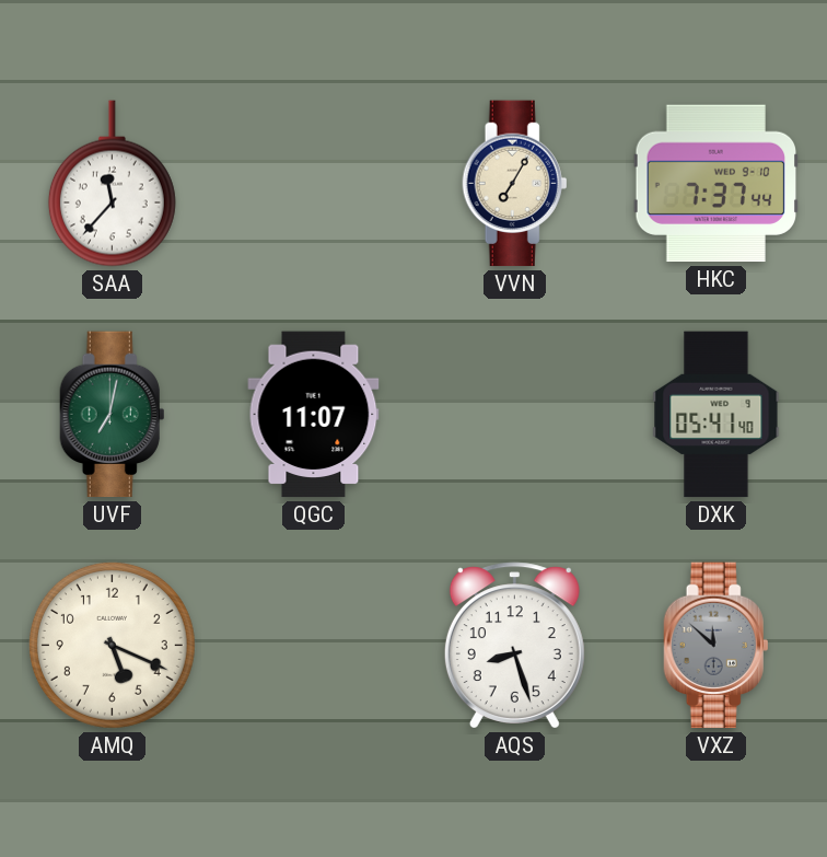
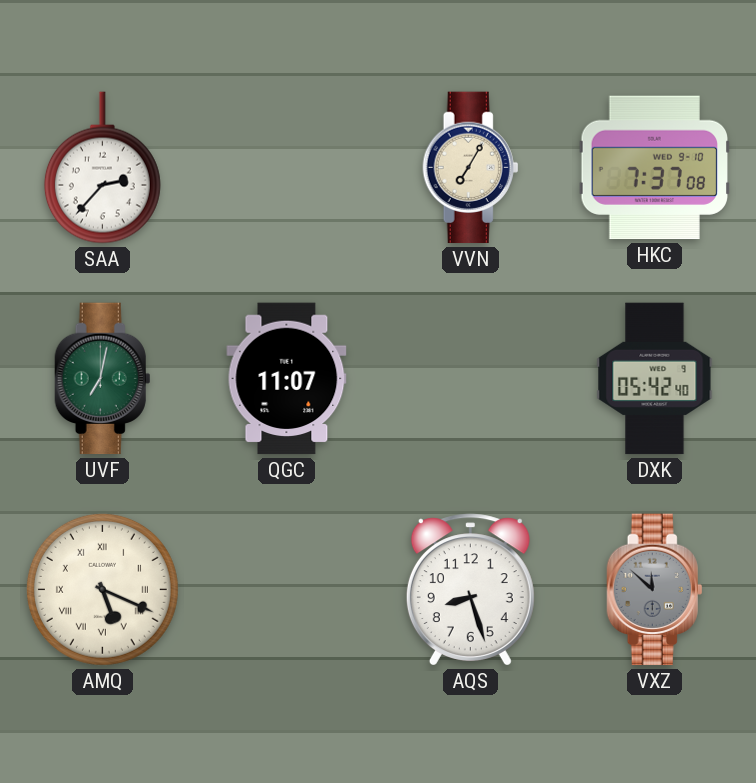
SAA: 11:37 -> 2:37
HKC: 7:37:44 -> 7:37:08
DXK: 05:41 -> 05:42
AMQ numerals: Arabic -> Roman
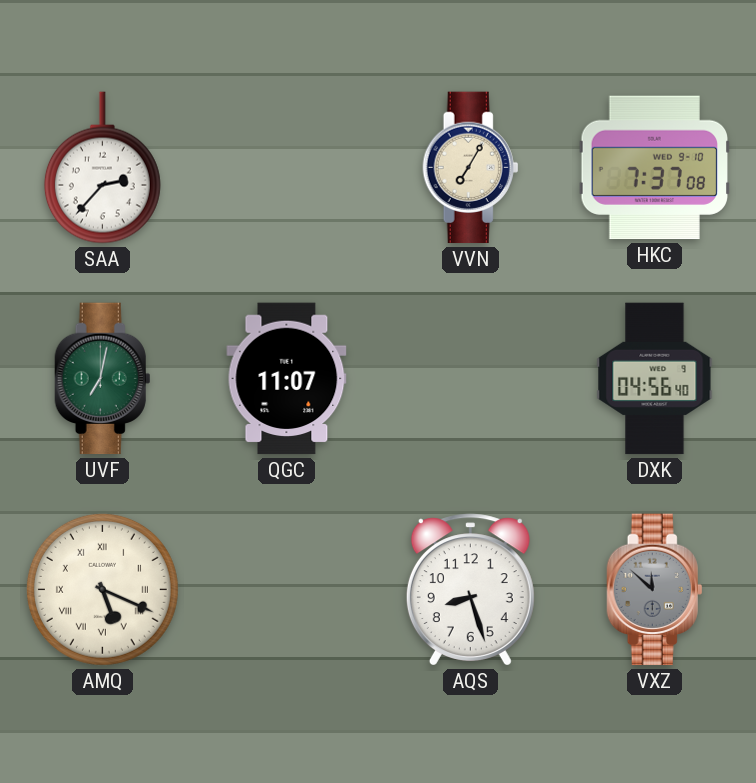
DXK: 05:42 -> 04:56
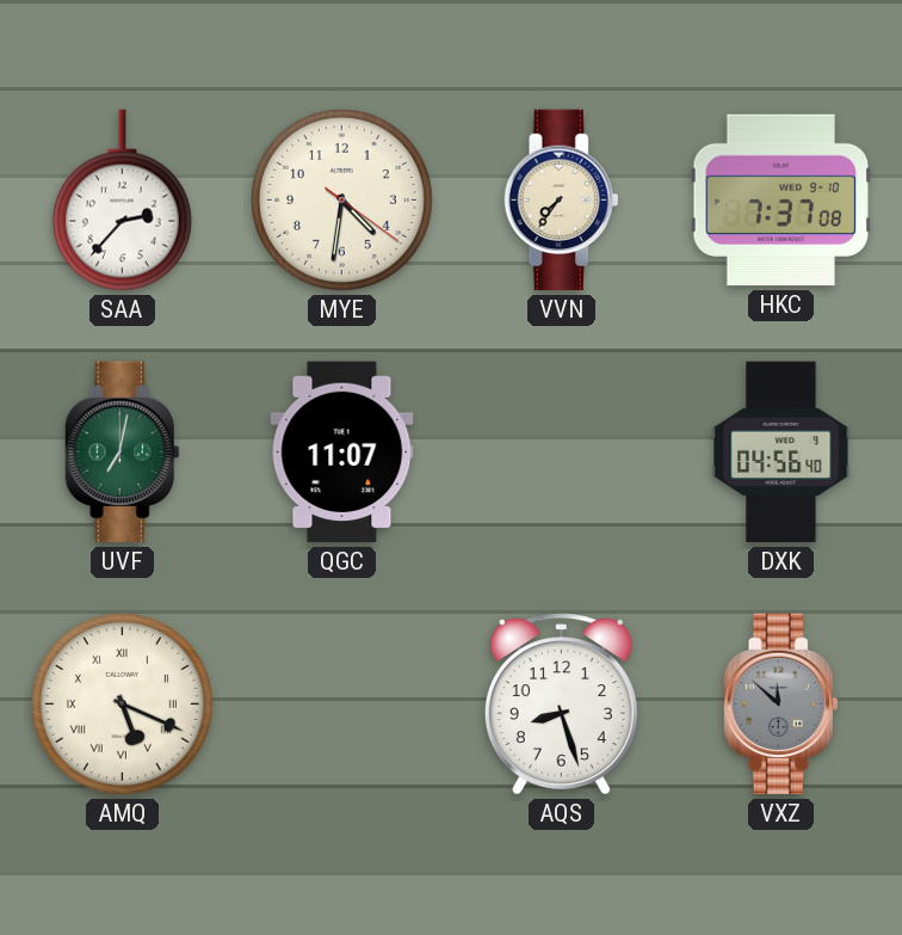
MYE: none -> 4:31
VVN: 7:05 -> 7:36
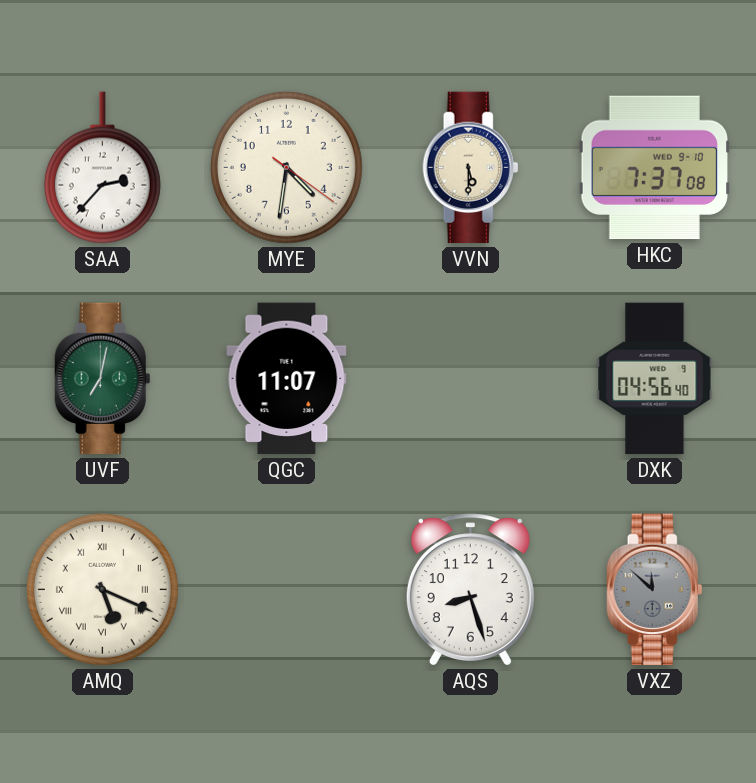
VVN: 7:36 -> 5:30
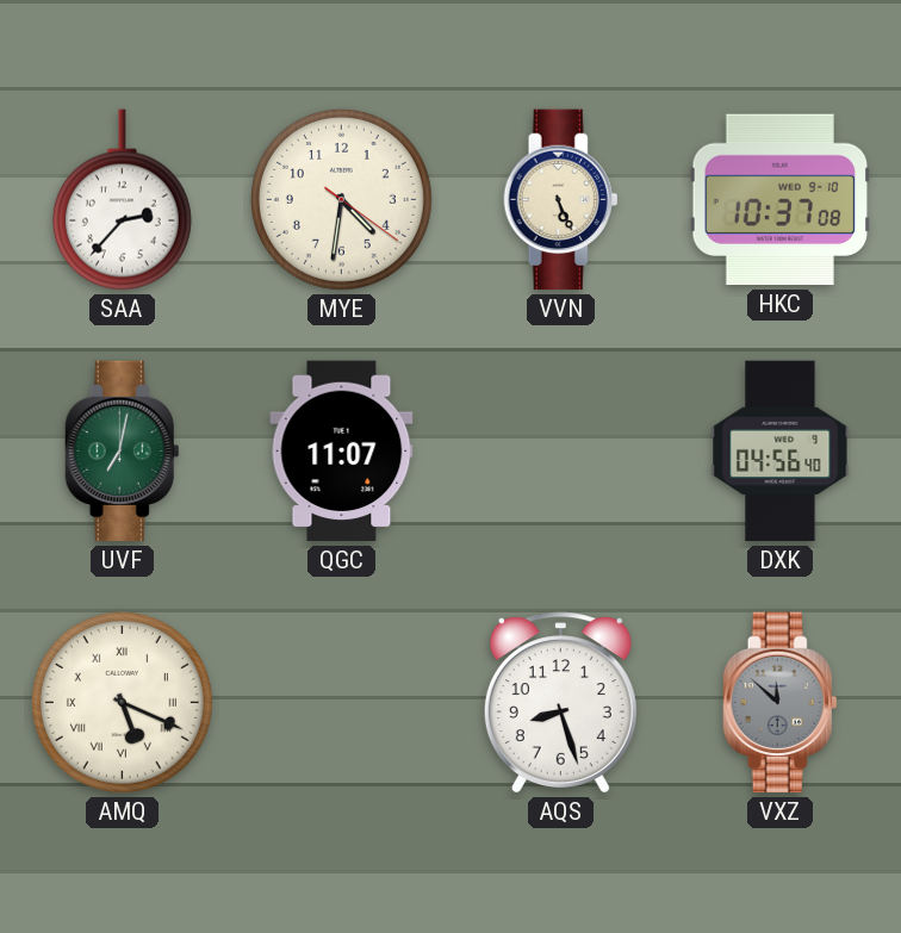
VVN: 5:30 -> 5:26
HKC: 7:37 -> 10:37
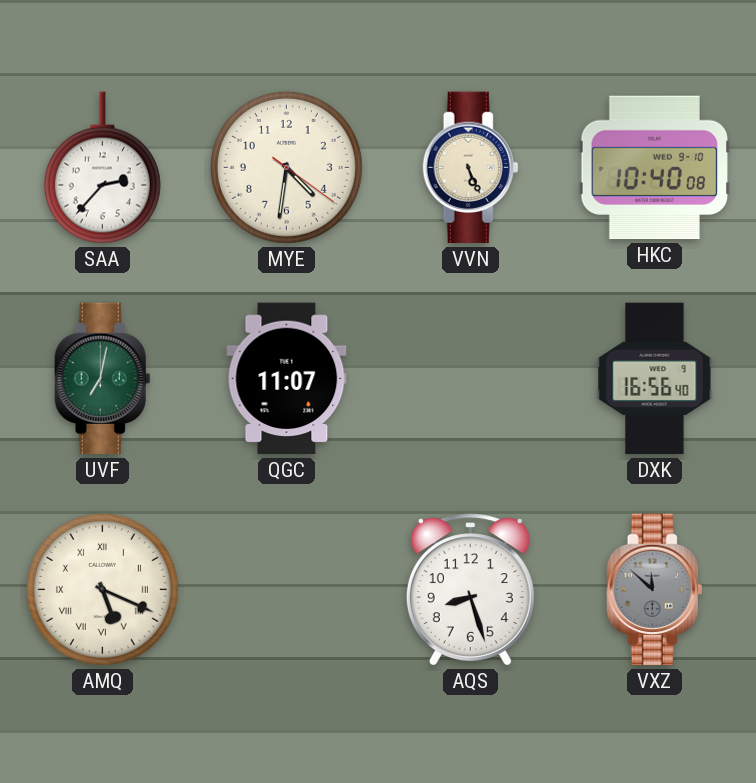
HKC: 10:37 -> 10:40
DXK: 04:56 -> 16:56
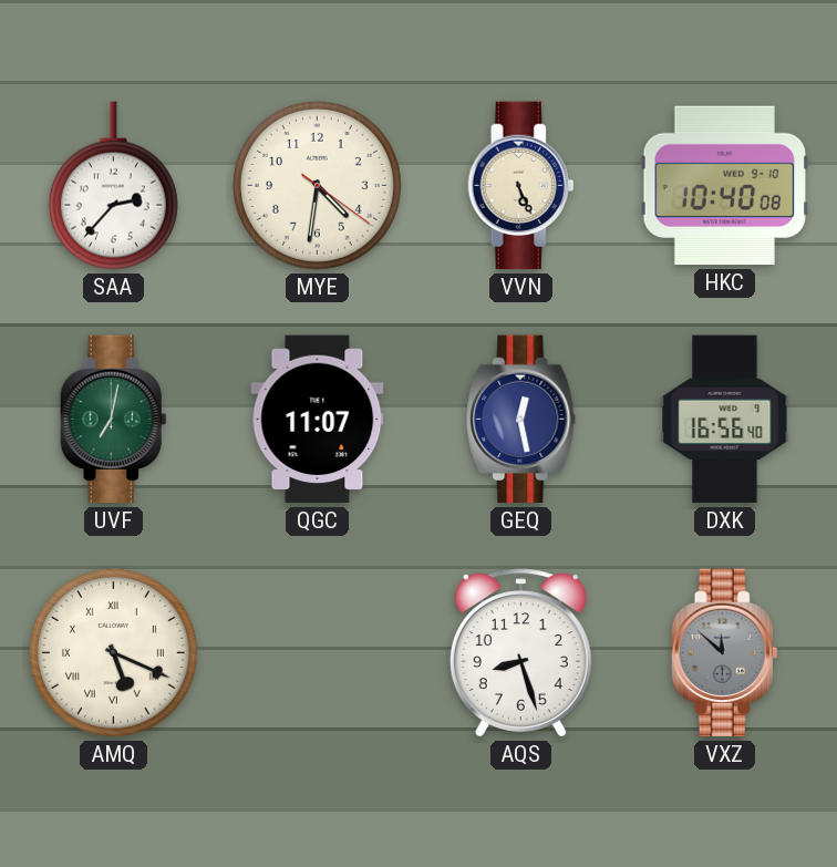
GEQ: none -> 12:28
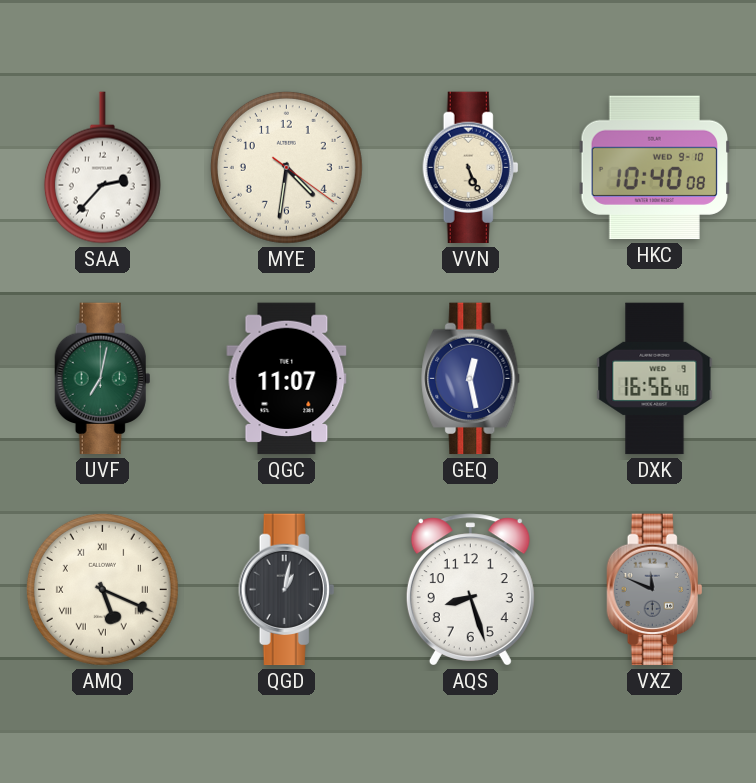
QGD: none -> 1:02
VXZ: 11:52 -> 11:49
